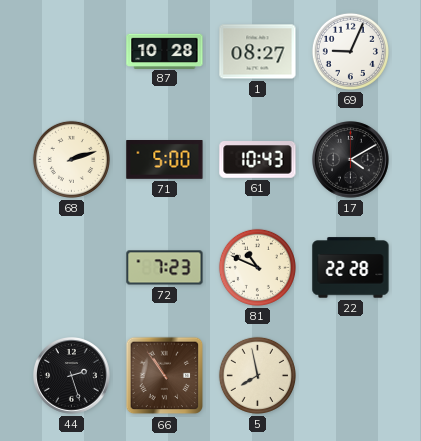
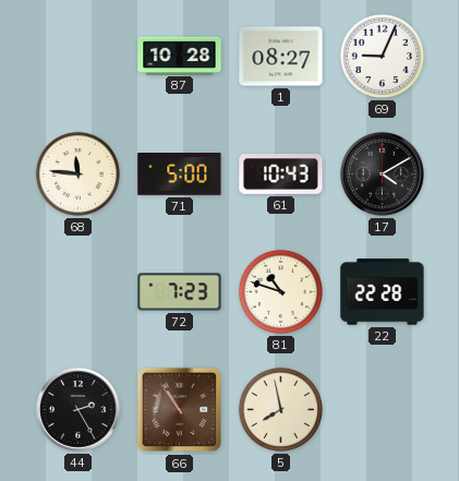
68: 2:12 -> 11:46
81: 10:49 -> 10:48
44: 2:27 -> 2:25
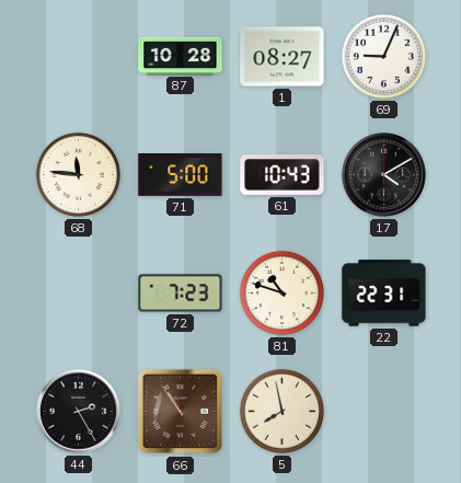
22: 22:28 -> 22:31
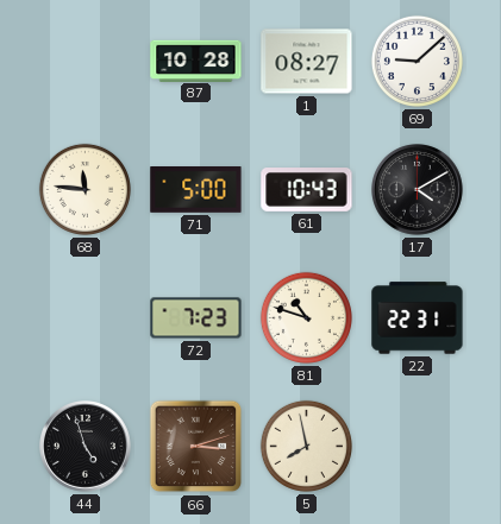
69: 9:04 -> 9:08
44: 2:25 -> 4:57
66: 10:54 -> 3:12
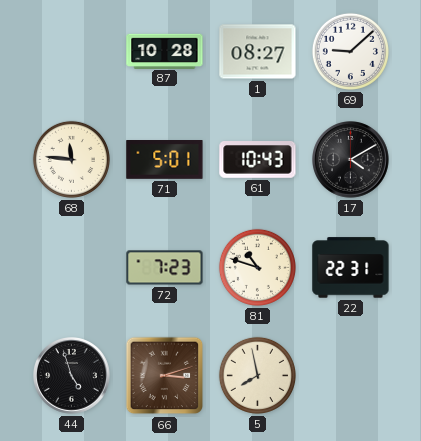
71: 5:00 -> 5:01
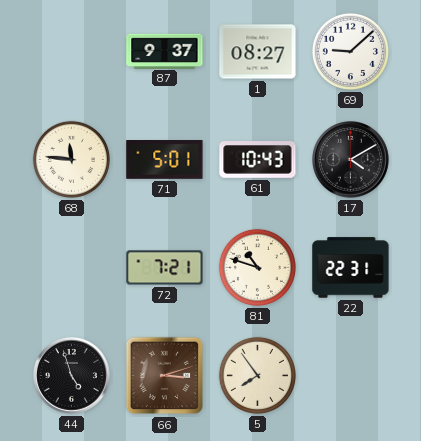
87: 10:28 -> 9:37
72: 7:23 -> 7:21
5: 7:58 -> 7:54
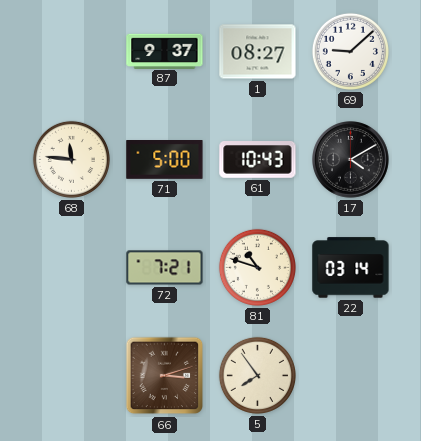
71: 5:01 -> 5:00
22: 22:31 -> 03:14
44: 4:57 -> none
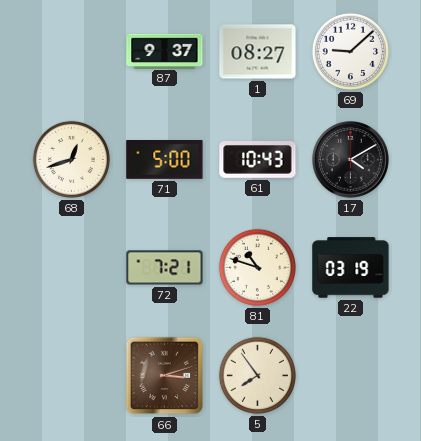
68: 11:46 -> 12:42
22: 03:14 -> 03:19
